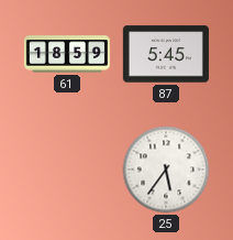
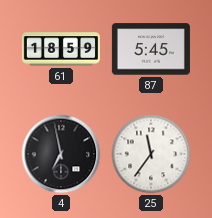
4: none -> 6:58
25: 5:36 -> 11:36
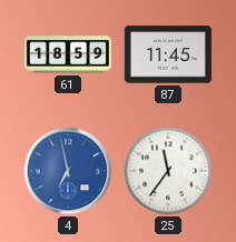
87: 5:45 -> 11:45
4 dial: black -> blue
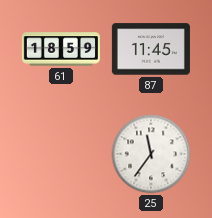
4: 6:58 -> none
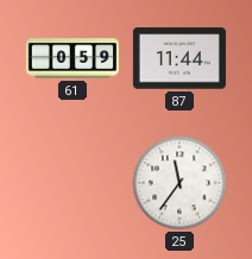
61: 18:59 -> 0:59
87: 11:45 -> 11:44
